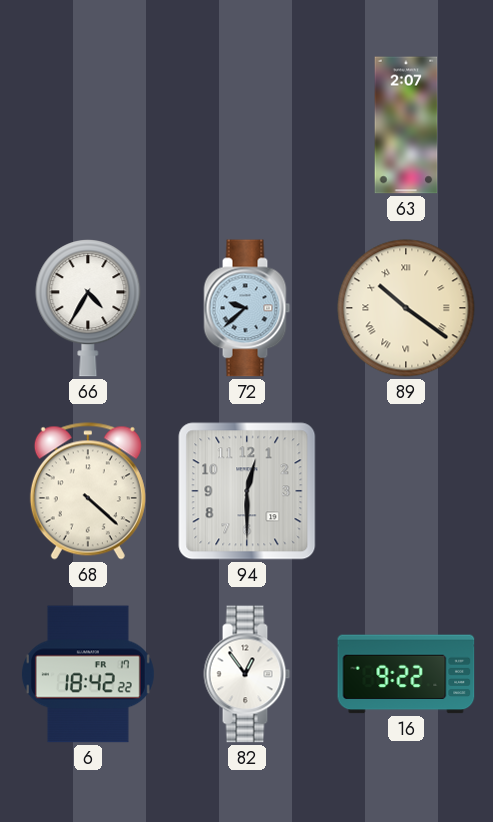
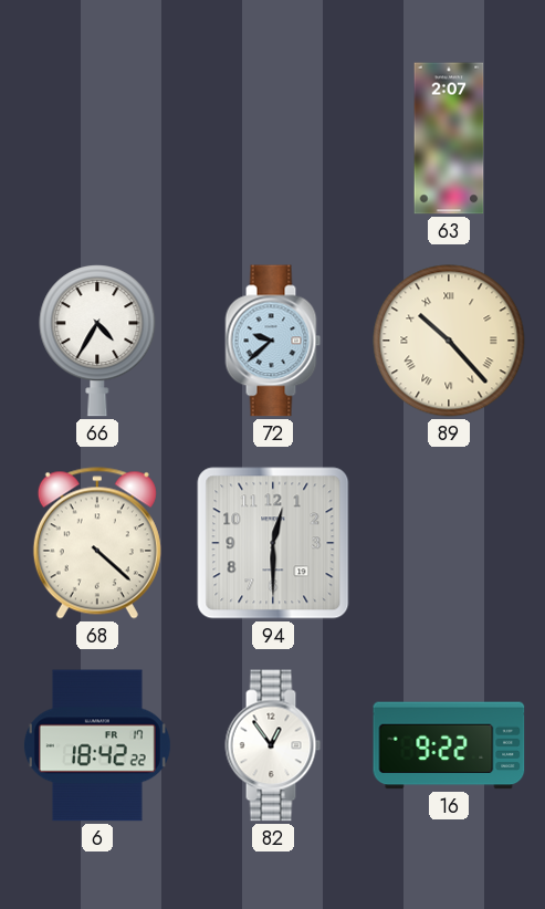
89: 10:21 -> 10:23
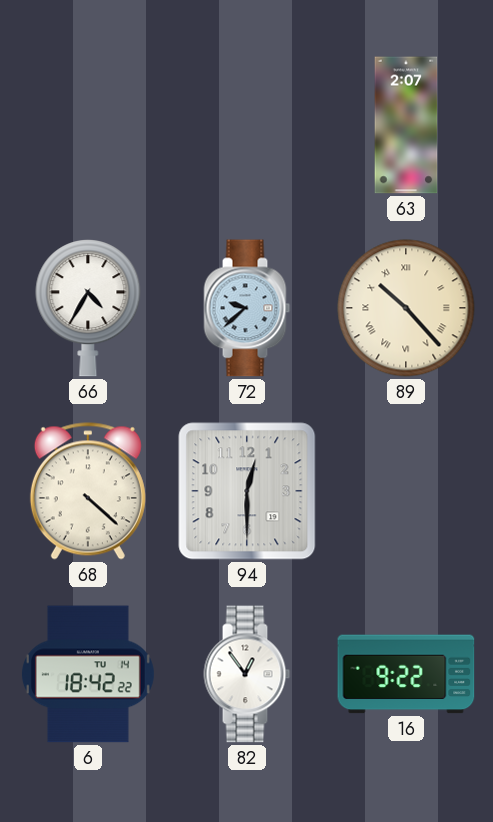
6 date: FR 17 -> TU 14
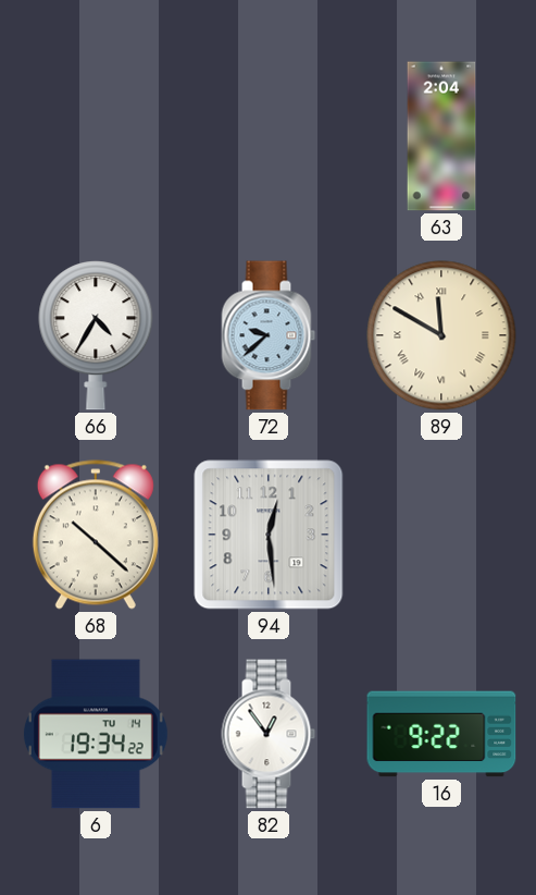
63: 2:07 -> 2:04
89: 10:23 -> 11:50
68: 4:22 -> 10:22
94: 12:30 -> 12:29
6: 18:42 -> 19:34
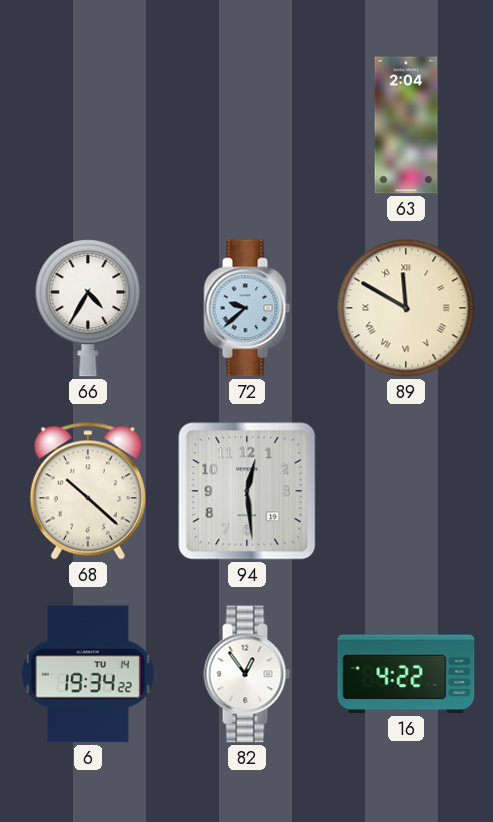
16: 9:22 -> 4:22
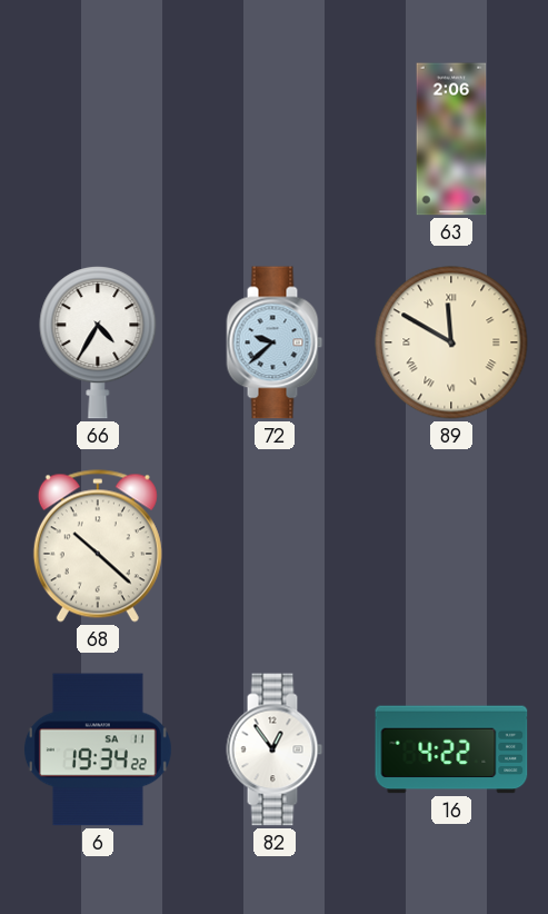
63: 2:04 -> 2:06
94: 12:29 -> none
6 date: TU 14 -> SA 11
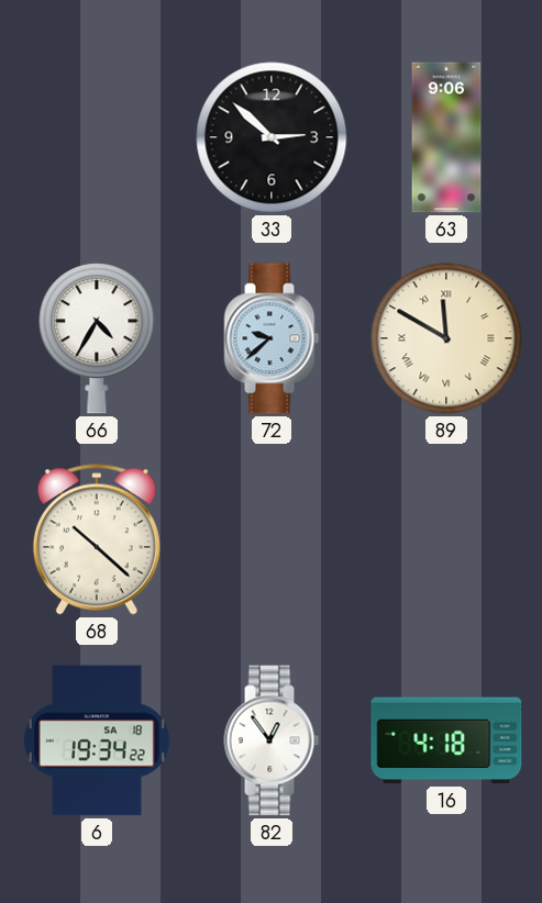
33: none -> 2:52
63: 2:06 -> 9:06
6 date: SA 11 -> SA 18
16: 4:22 -> 4:18
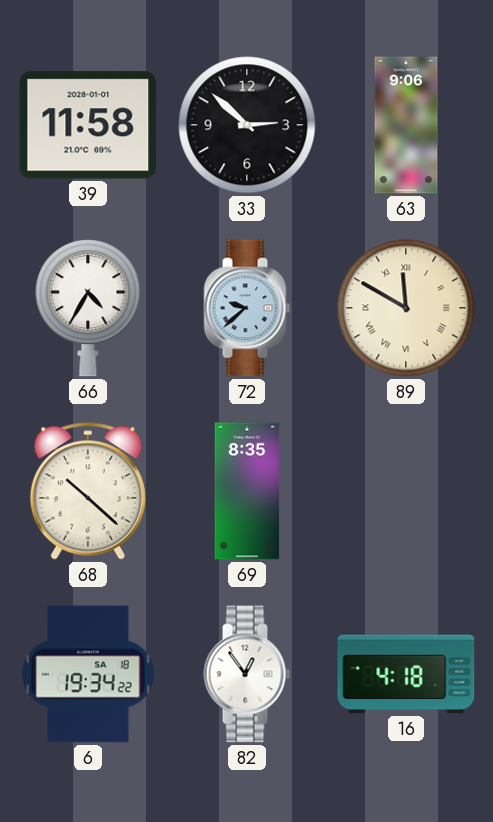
39: none -> 11:58
69: none -> 8:35
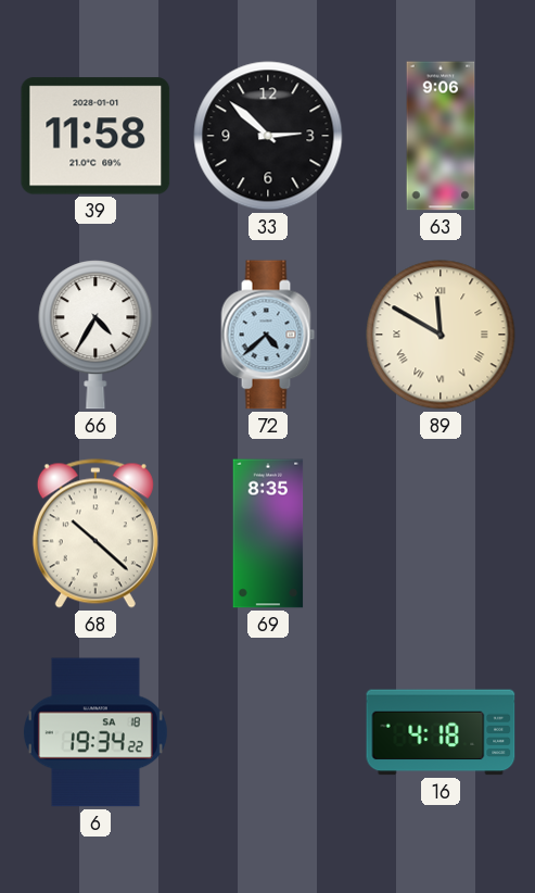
72: 9:38 -> 4:38
82: 12:54 -> none
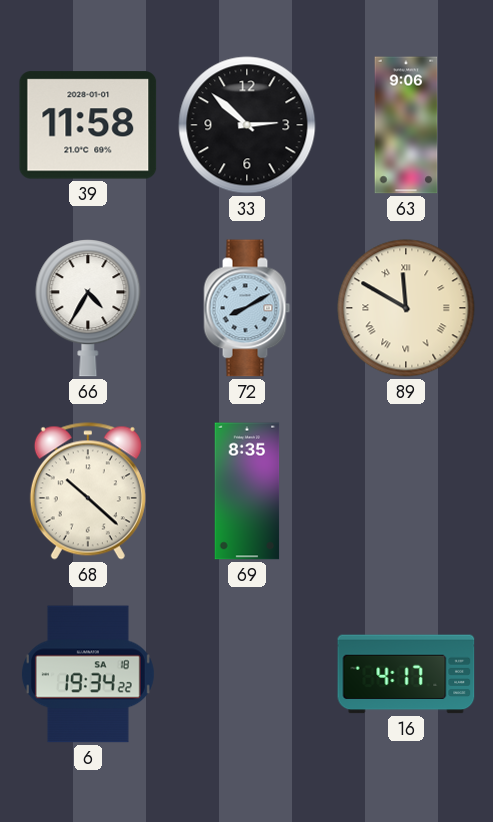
72: 4:38 -> 8:10
16: 4:18 -> 4:17
